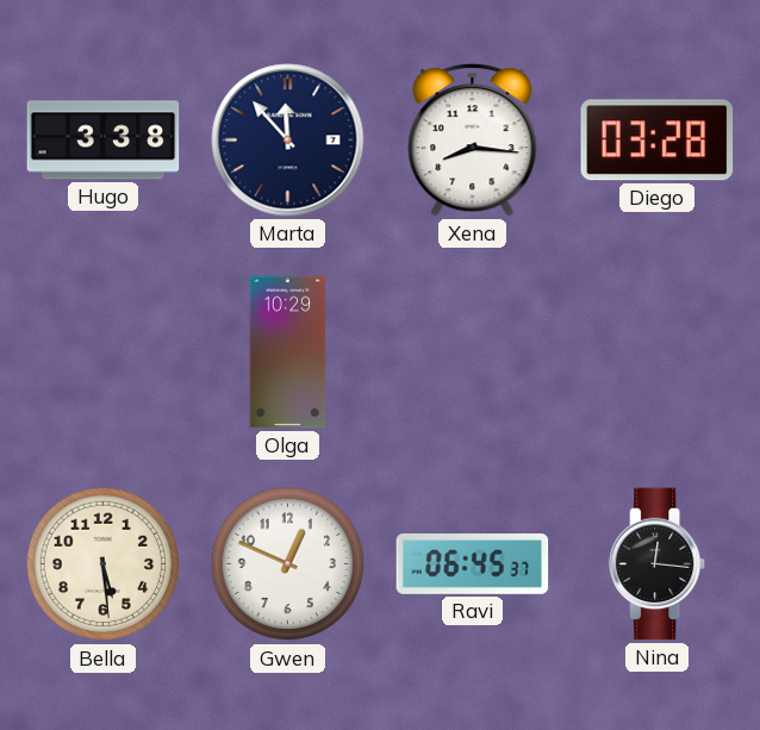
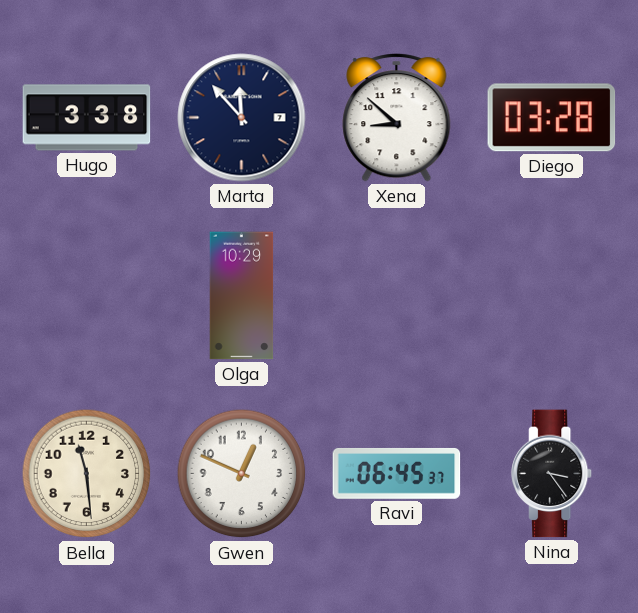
Xena: 8:16 -> 8:52
Bella: 5:29 -> 11:29
Nina: 12:16 -> 3:24
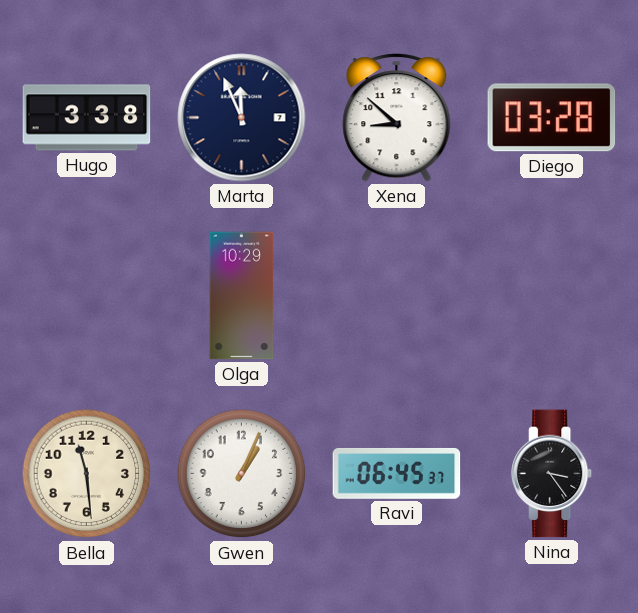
Marta: 11:53 -> 11:56
Gwen: 12:49 -> 1:04
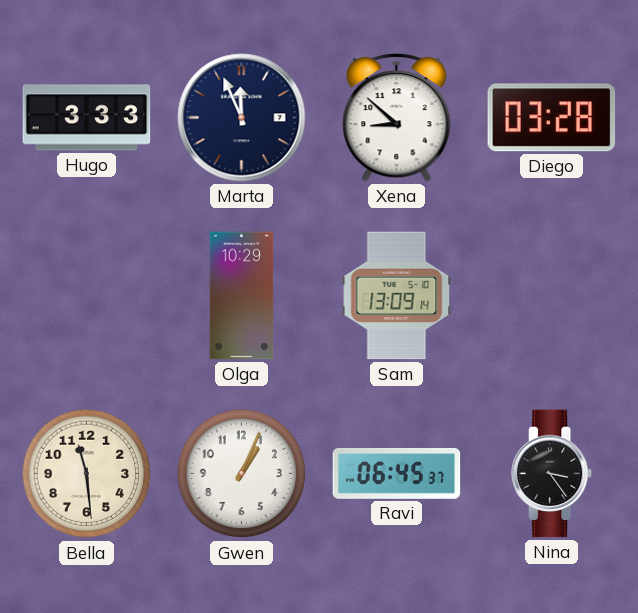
Hugo: 3:38 -> 3:33
Sam: none -> 13:09
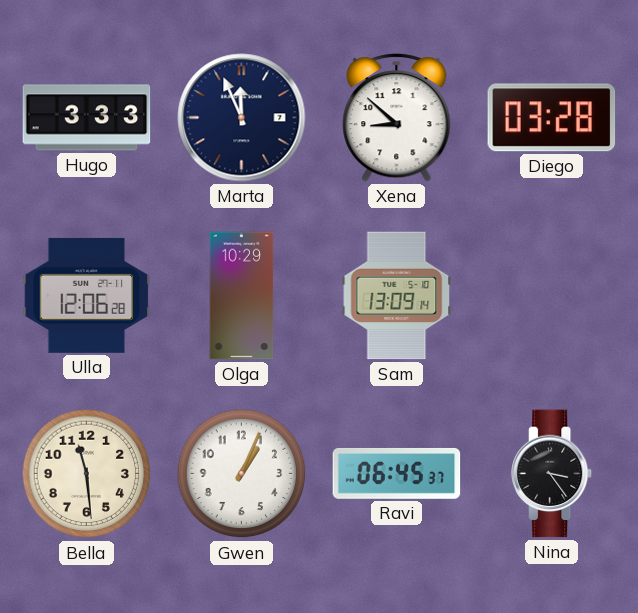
Ulla: none -> 12:06
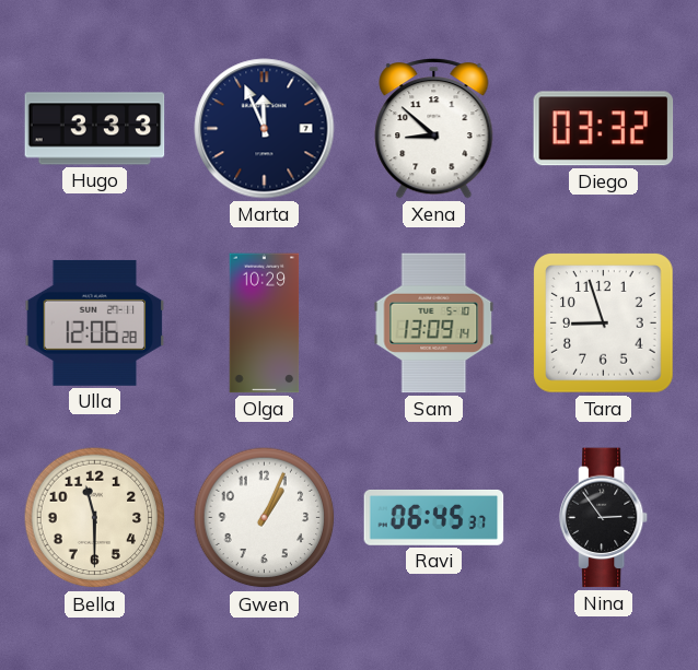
Diego: 03:28 -> 03:32
Tara: none -> 8:57
Bella: 11:29 -> 11:30
Nina: 3:24 -> 2:54
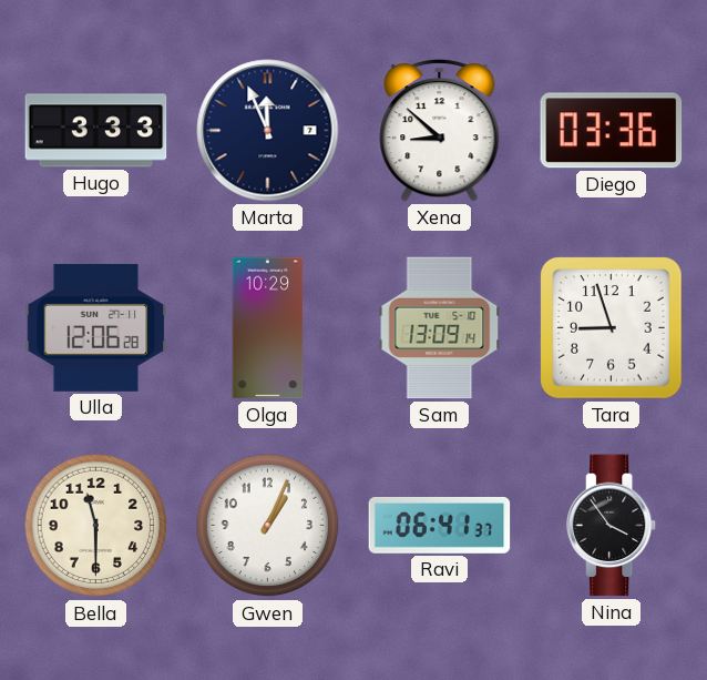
Diego: 03:32 -> 03:36
Ravi: 06:45 -> 06:41
Nina: 2:54 -> 3:54
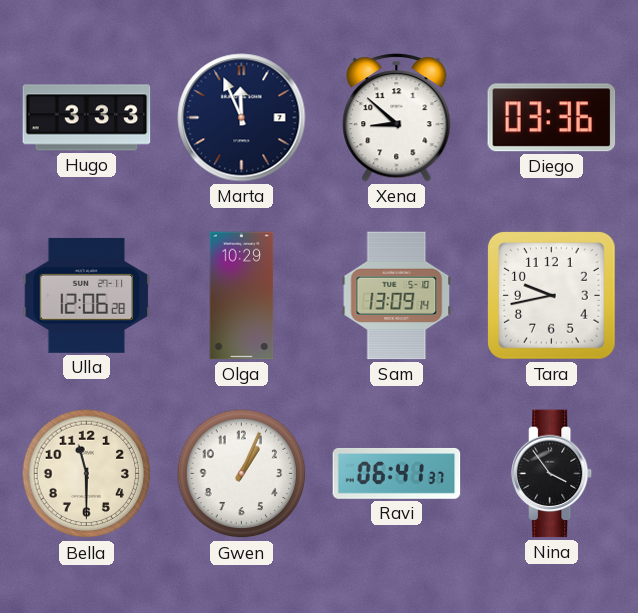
Tara: 8:57 -> 9:43
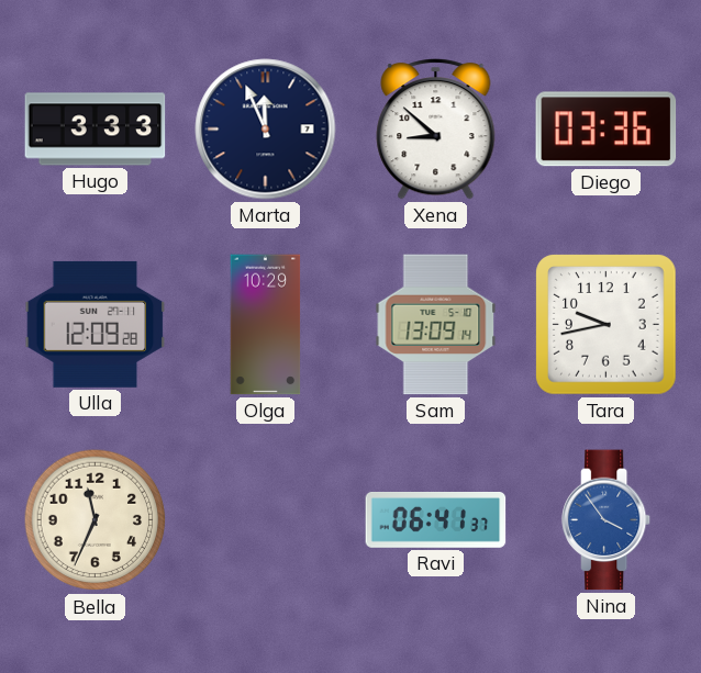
Ulla: 12:06 -> 12:09
Bella: 11:30 -> 11:34
Gwen: 1:04 -> none
Nina dial: black -> blue
